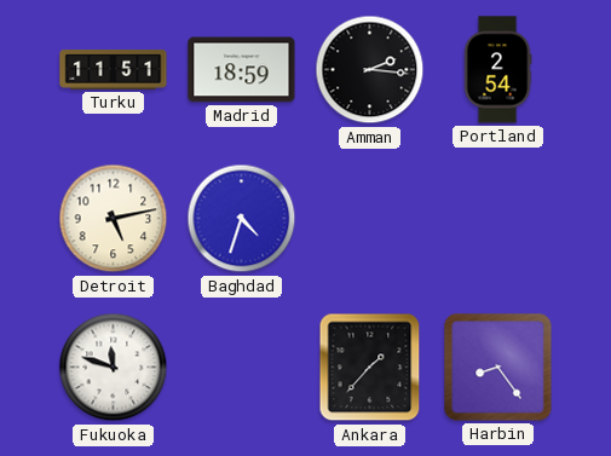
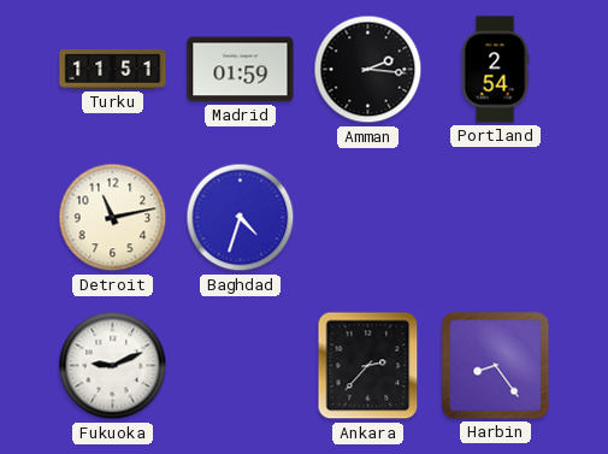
Madrid: 18:59 -> 01:59
Detroit: 5:13 -> 11:13
Fukuoka: 11:48 -> 9:11
Ankara: 1:37 -> 2:37
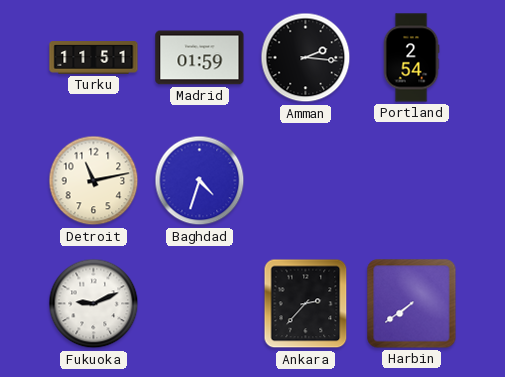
Harbin: 8:24 -> 7:39
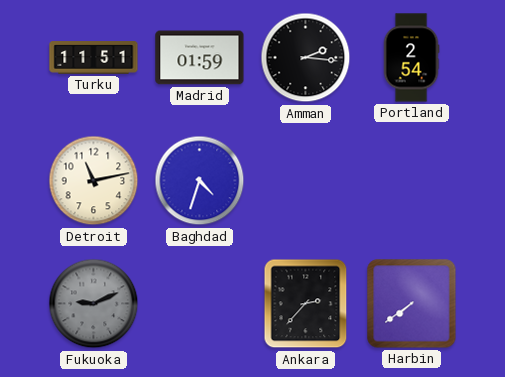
Fukuoka dial: white -> grey
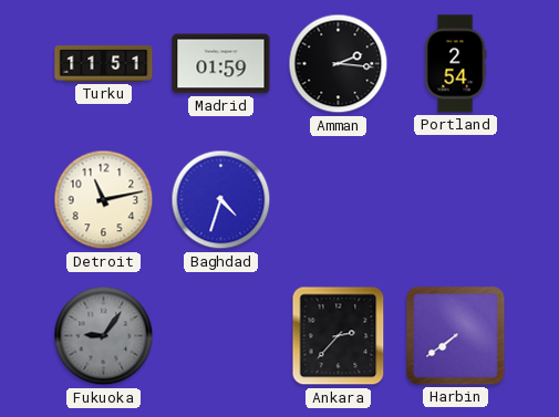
Fukuoka: 9:11 -> 9:06
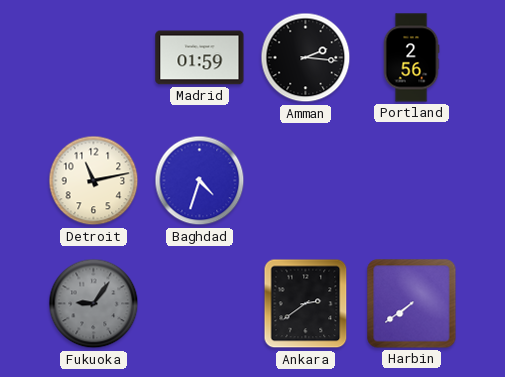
Turku: 11:51 -> none
Portland: 2:54 -> 2:56
Ankara: 2:37 -> 2:39
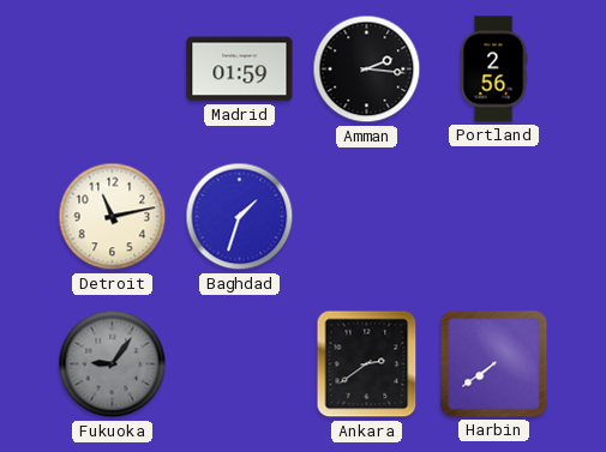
Baghdad: 4:33 -> 1:33
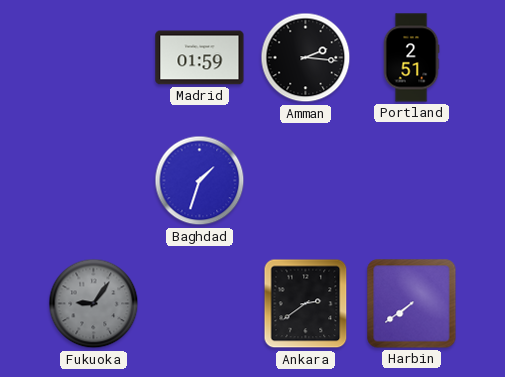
Portland: 2:56 -> 2:51
Detroit: 11:13 -> none
